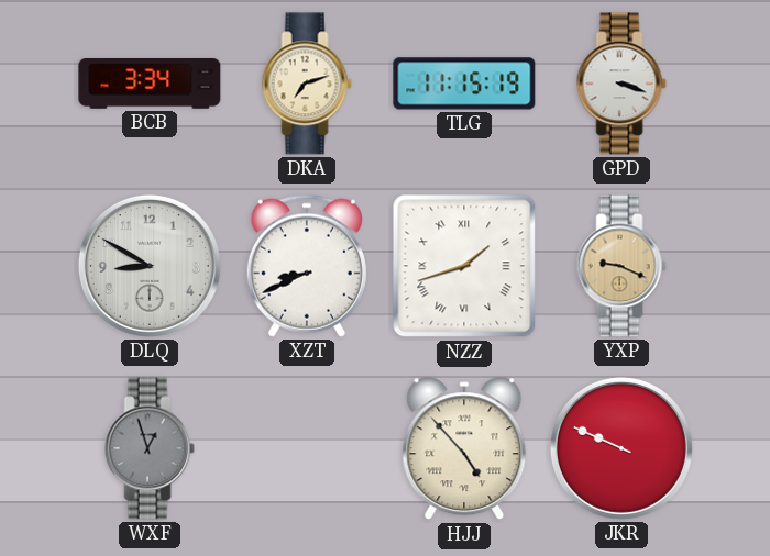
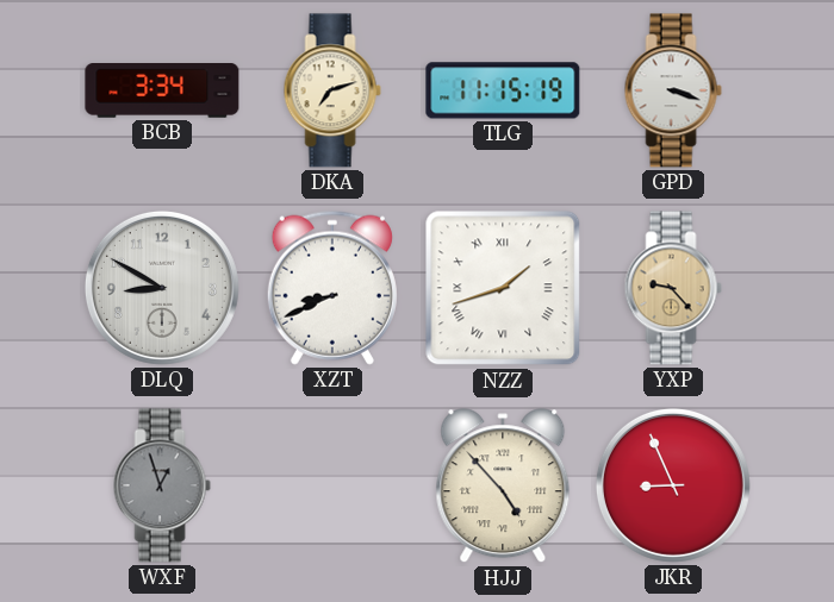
YXP: 9:19 -> 9:23
JKR: 9:49 -> 8:56
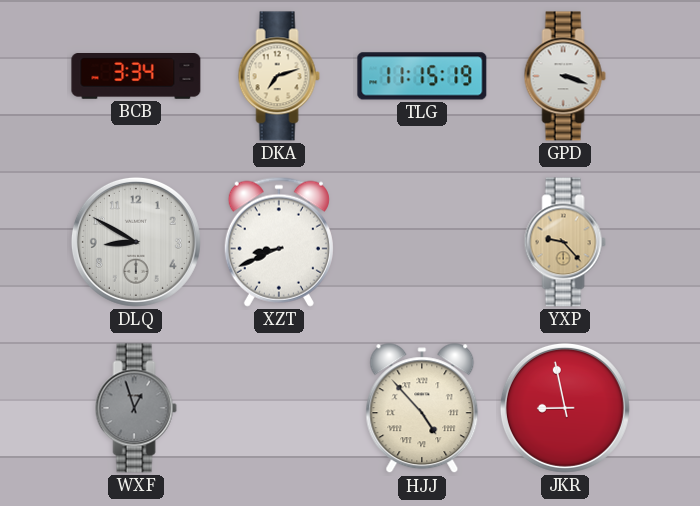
NZZ: 1:42 -> none
JKR: 8:56 -> 8:58
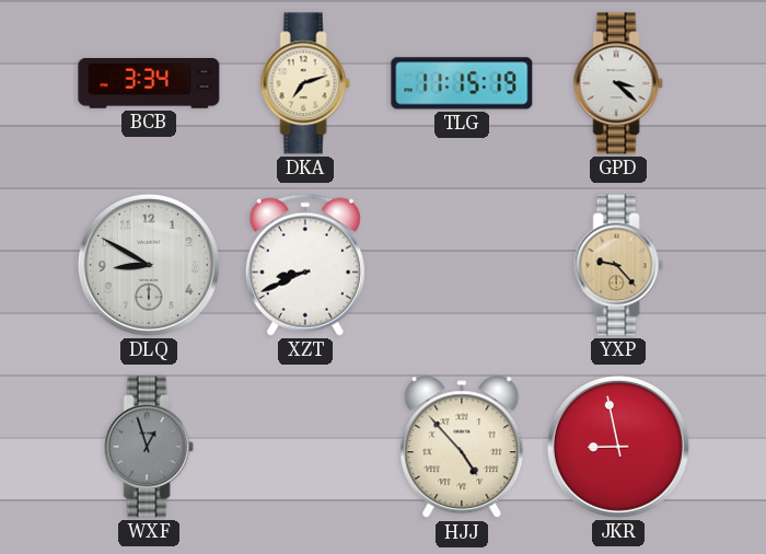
GPD: 3:18 -> 3:22
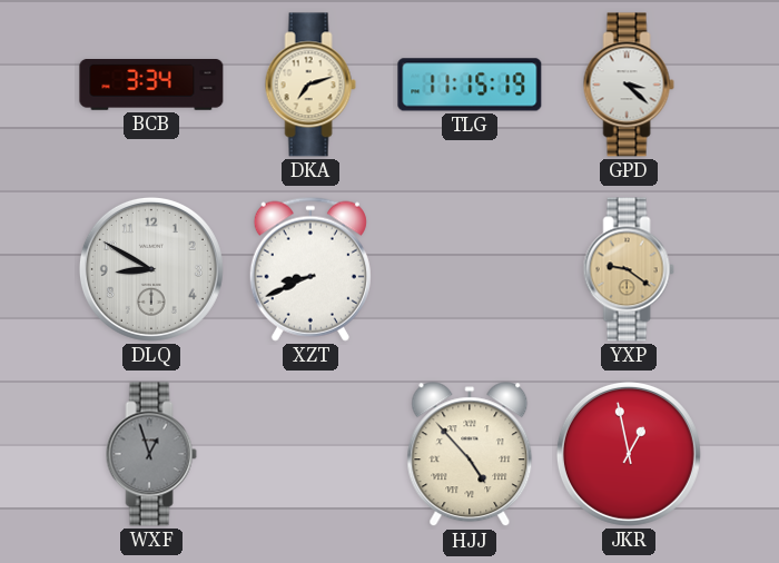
YXP: 9:23 -> 9:21
JKR: 8:58 -> 12:58
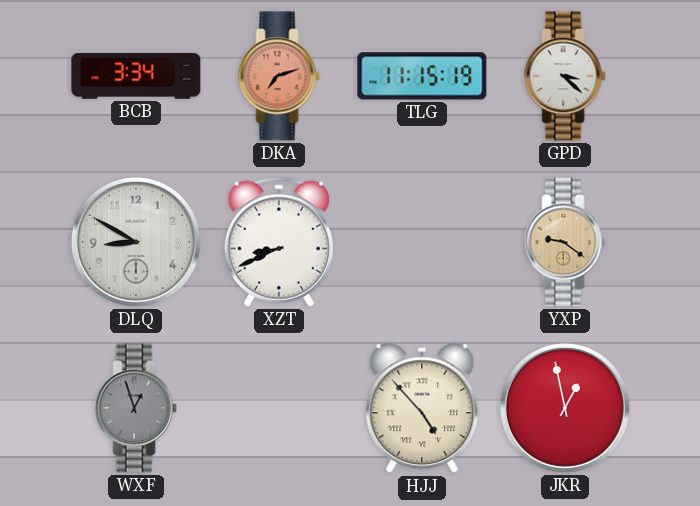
DKA dial: cream -> salmon
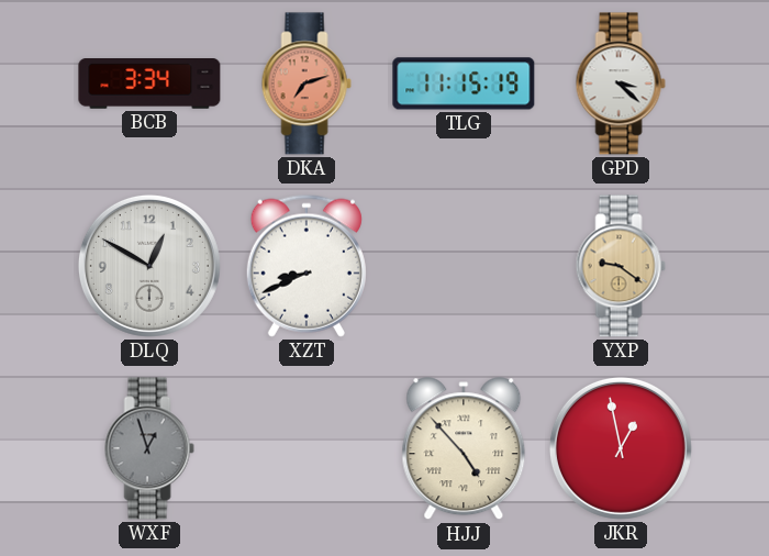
DLQ: 8:50 -> 12:50
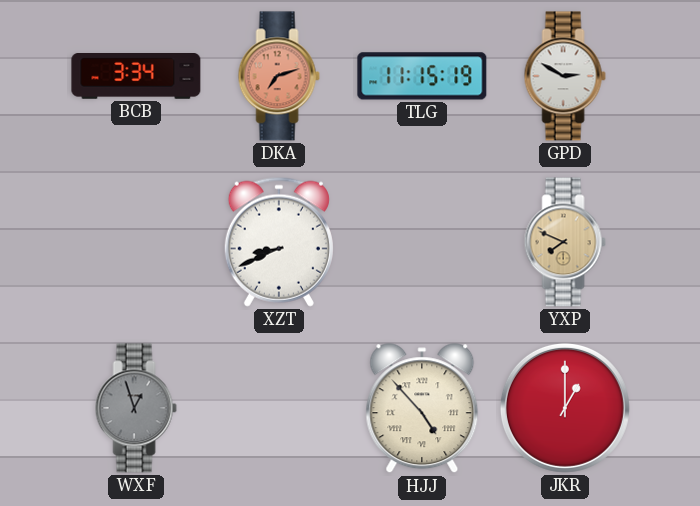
GPD: 3:22 -> 2:50
DLQ: 12:50 -> none
YXP: 9:21 -> 7:49
JKR: 12:58 -> 1:00
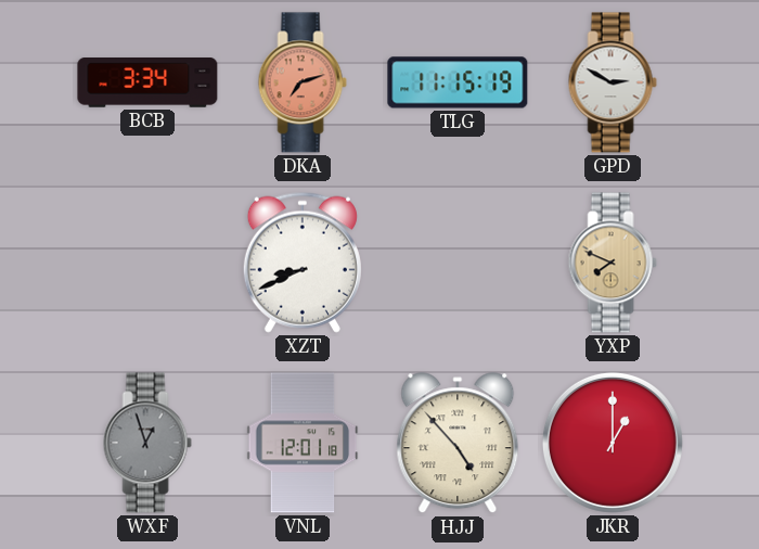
VNL: none -> 12:01
